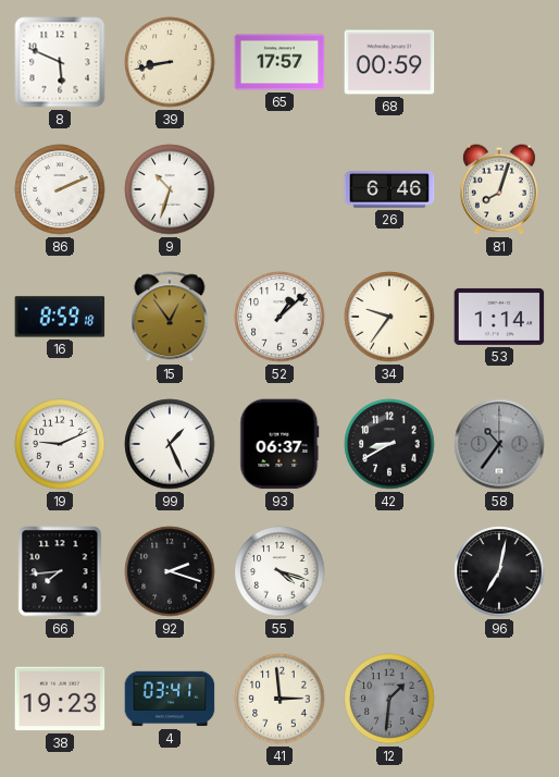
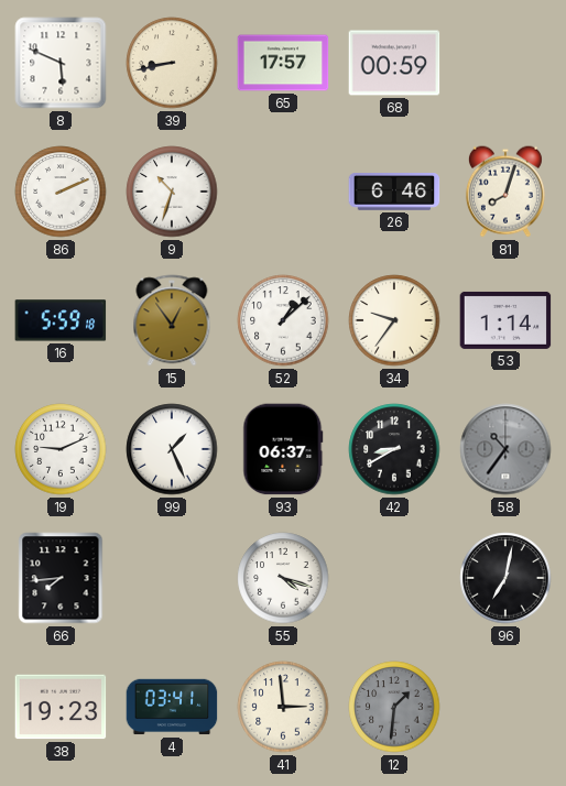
16: 8:59 -> 5:59
92: 2:18 -> none
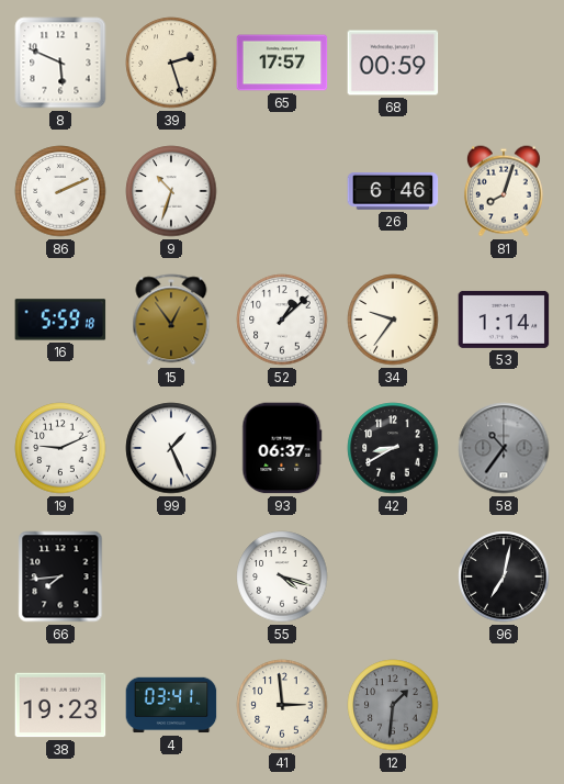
39: 8:43 -> 2:27
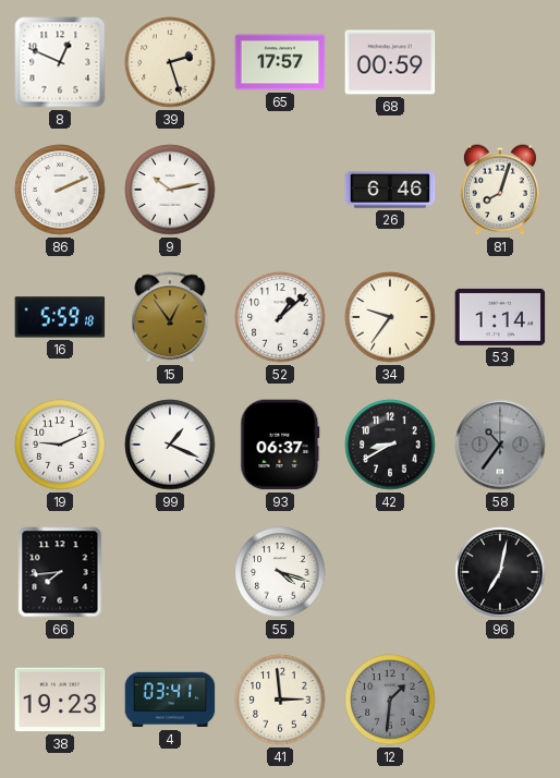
8: 5:49 -> 12:49
9: 10:33 -> 10:13
99: 1:26 -> 1:19
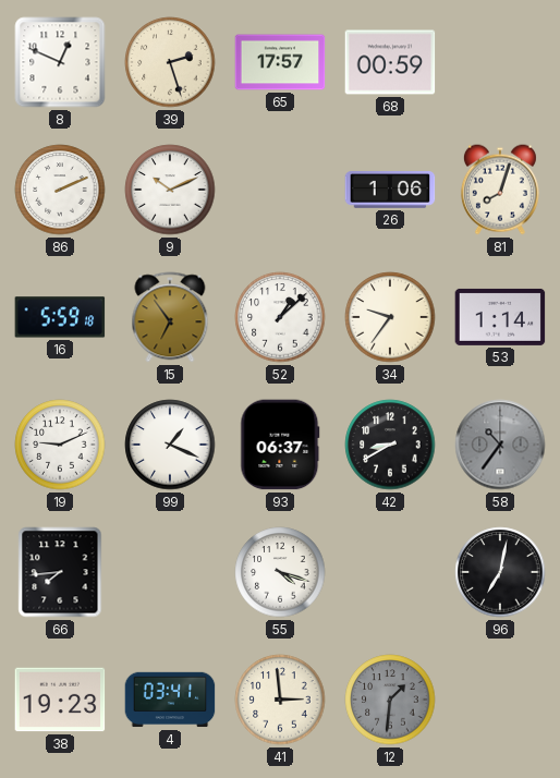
9: 10:13 -> 10:11
26: 6:46 -> 1:06
15: 12:54 -> 6:54
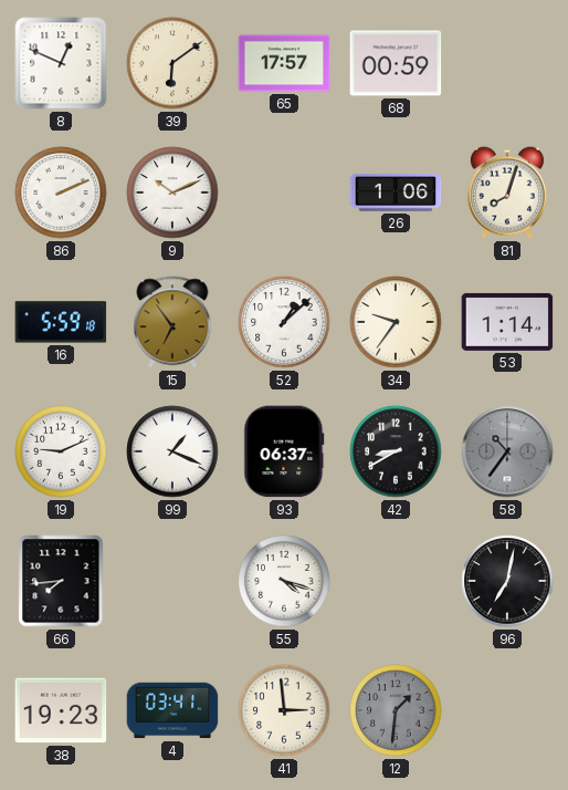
39: 2:27 -> 6:09
